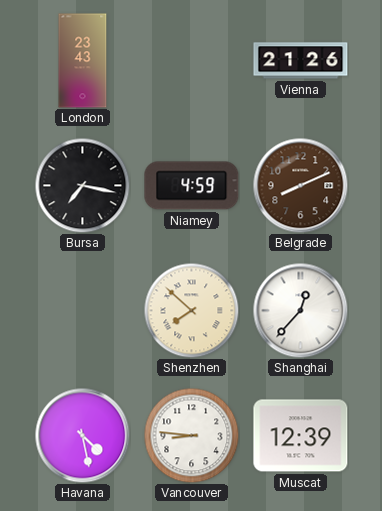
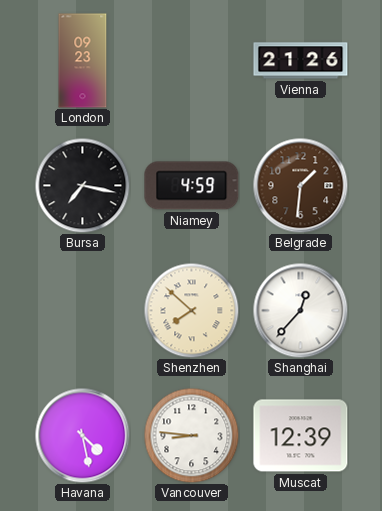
London: 23:43 -> 09:23
Belgrade: 8:11 -> 1:31
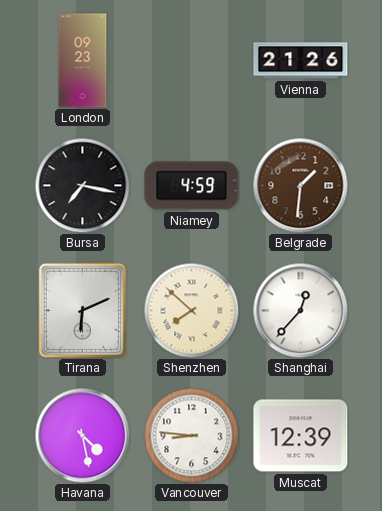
Tirana: none -> 6:11
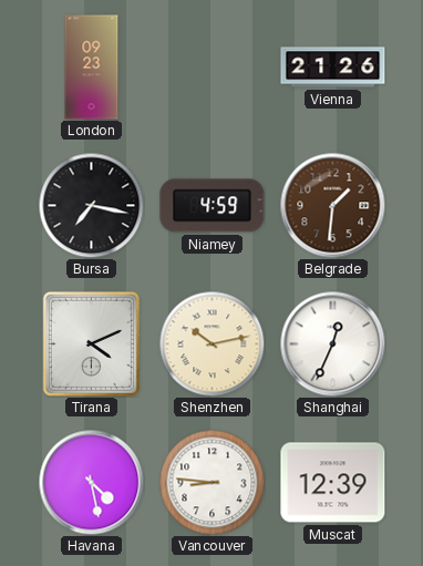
Tirana: 6:11 -> 4:11
Shenzhen: 7:52 -> 10:13
Shanghai: 12:37 -> 12:34
